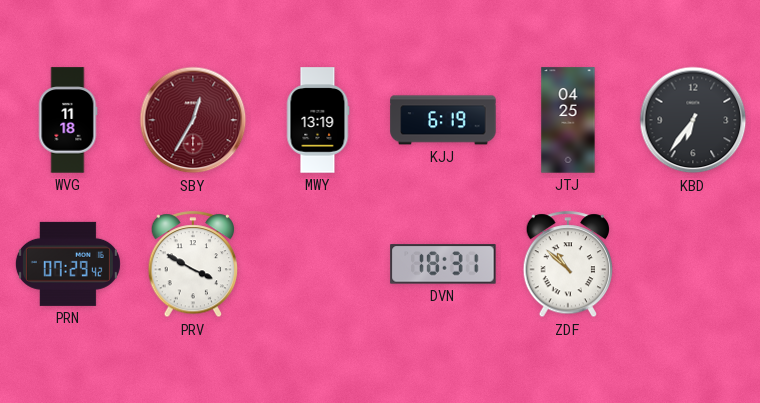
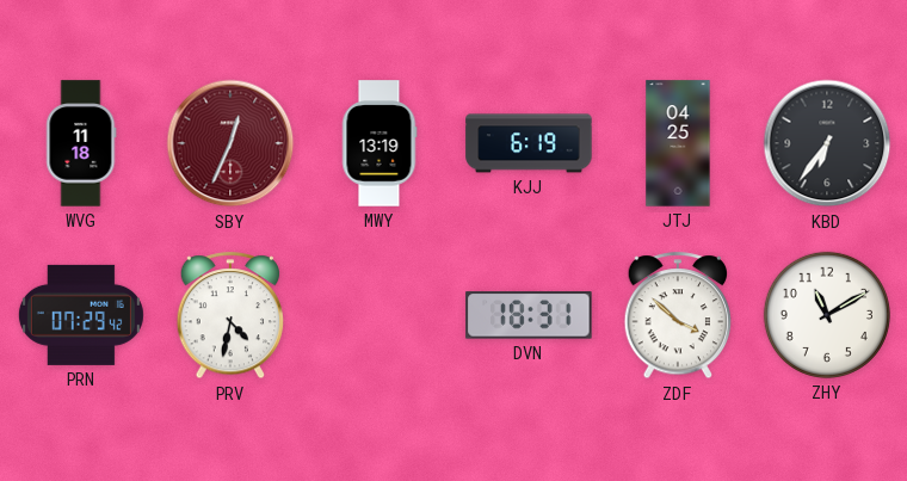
SBY: 12:35 -> 12:34
PRV: 3:50 -> 4:32
ZDF: 10:52 -> 3:52
ZHY: none -> 11:10
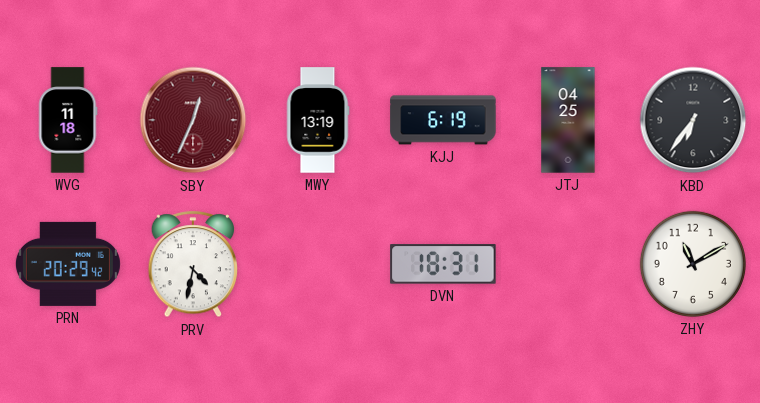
PRN: 07:29 -> 20:29
ZDF: 3:52 -> none
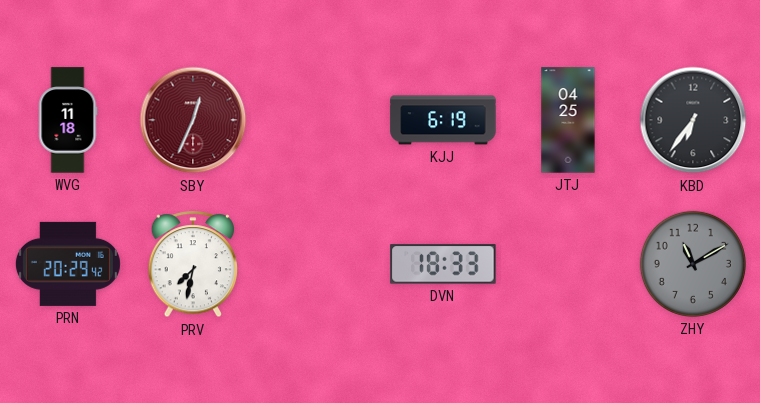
MWY: 13:19 -> none
PRV: 4:32 -> 7:32
DVN: 18:31 -> 18:33
ZHY dial: white -> grey
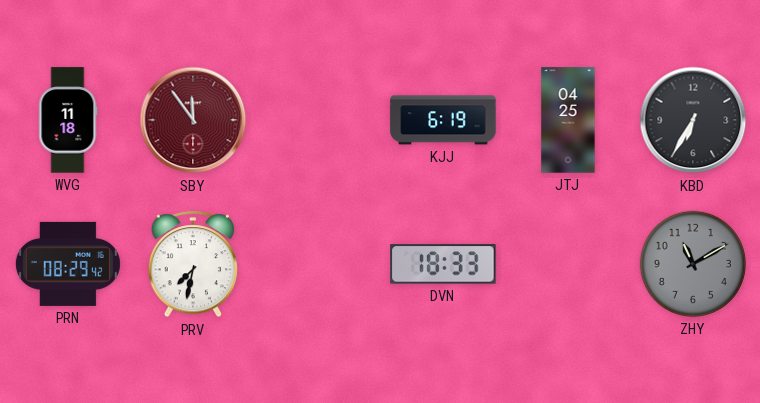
SBY: 12:34 -> 11:54
KBD: 6:36 -> 6:35
PRN: 20:29 -> 08:29
